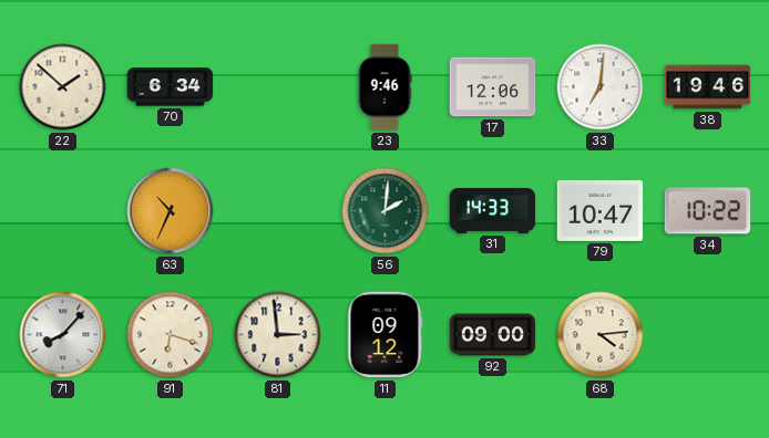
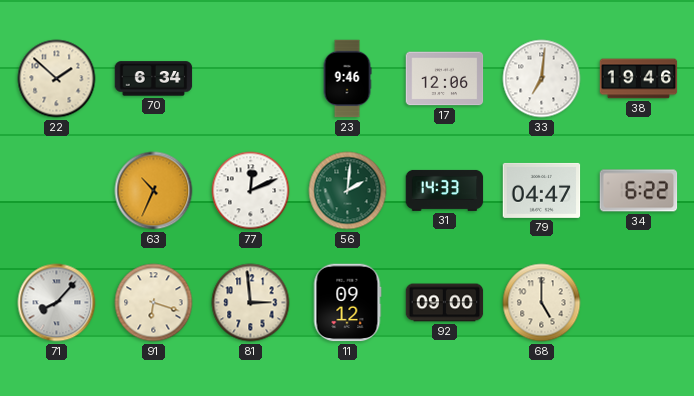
77: none -> 12:11
79: 10:47 -> 04:47
34: 10:22 -> 6:22
68: 4:14 -> 5:00
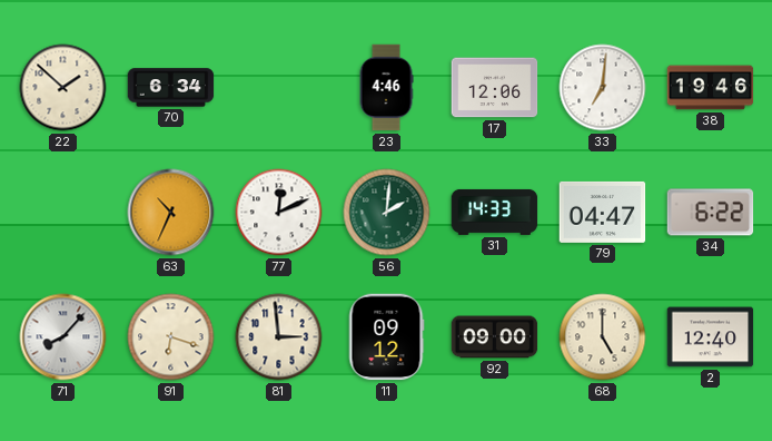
23: 9:46 -> 4:46
2: none -> 12:40
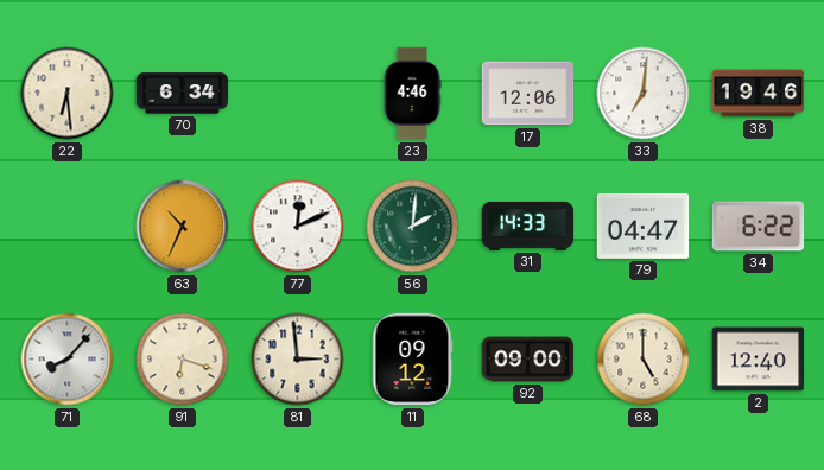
22: 1:52 -> 6:29
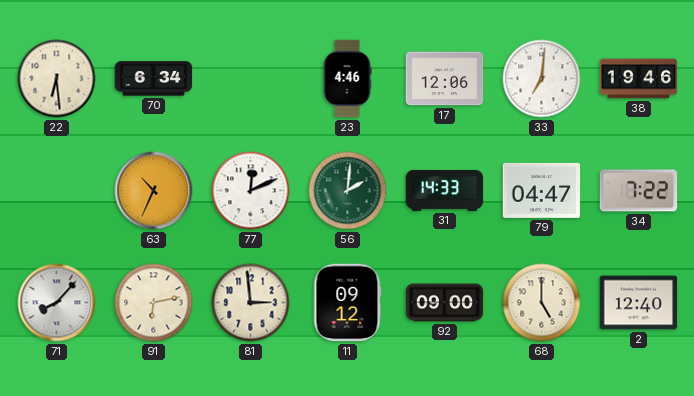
34: 6:22 -> 7:22
91: 6:18 -> 6:13
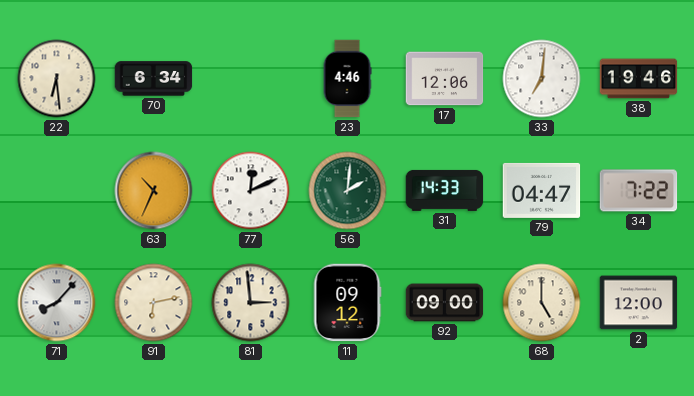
2: 12:40 -> 12:00
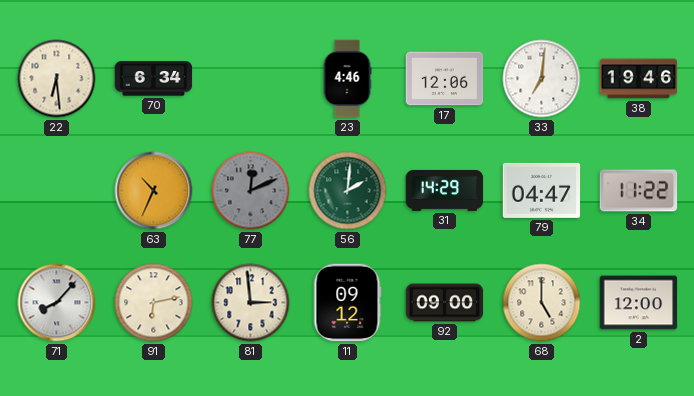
77 dial: white -> grey
31: 14:33 -> 14:29
34: 7:22 -> 11:22
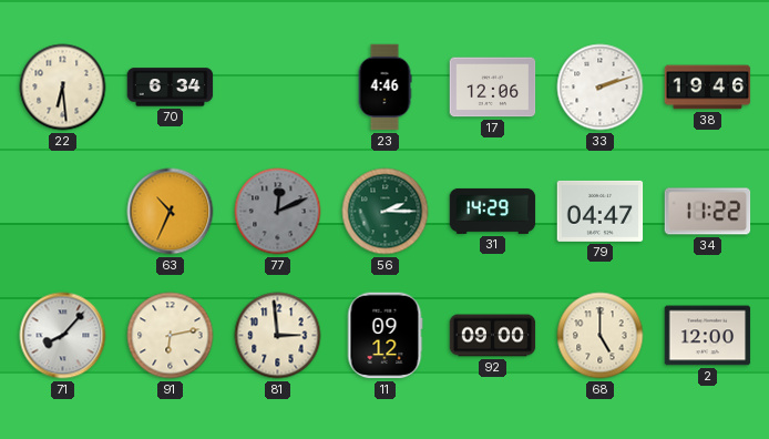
33: 7:01 -> 2:12
56: 2:01 -> 2:15
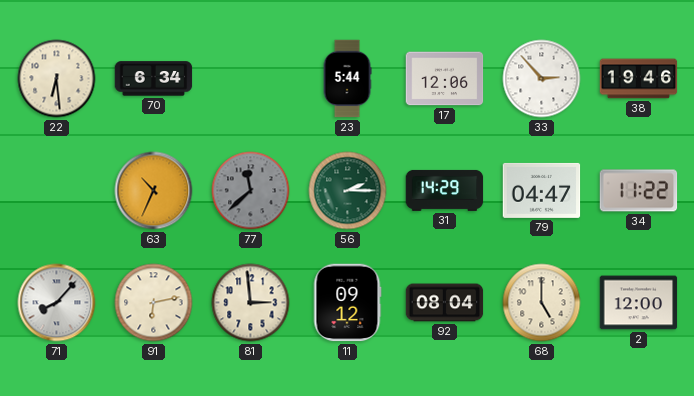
23: 4:46 -> 5:44
33: 2:12 -> 2:53
77: 12:11 -> 11:38
92: 09:00 -> 08:04
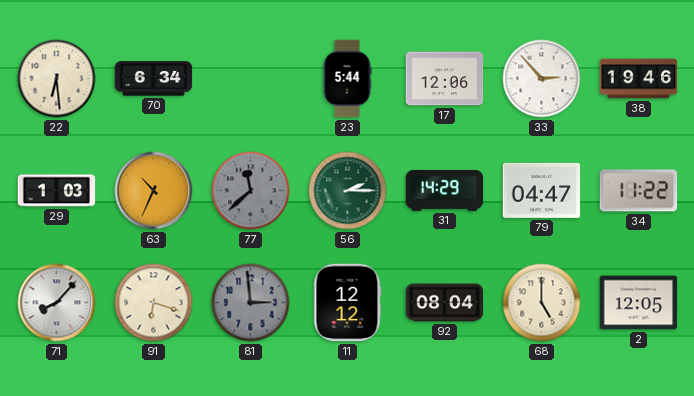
29: none -> 1:03
91: 6:13 -> 6:18
81 dial: cream -> grey
11: 09:12 -> 12:12
2: 12:00 -> 12:05
